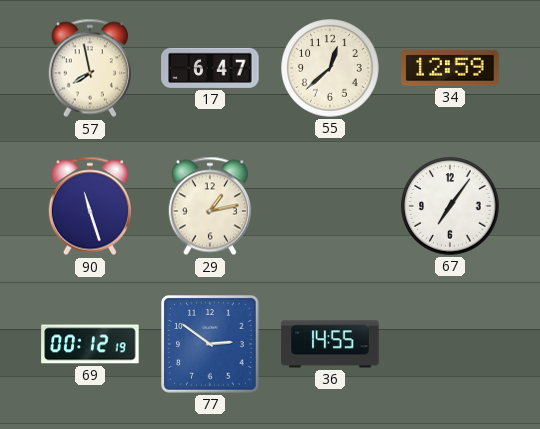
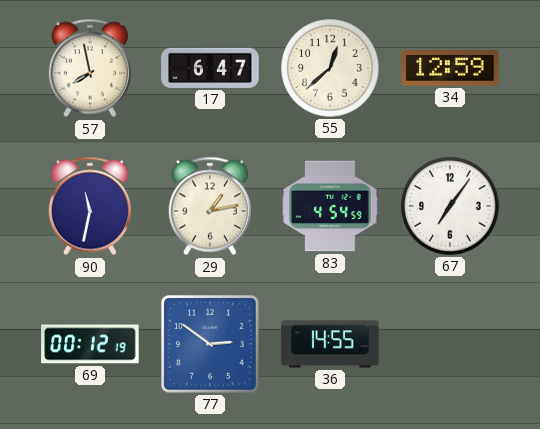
90: 11:27 -> 11:32
83: none -> 4:54
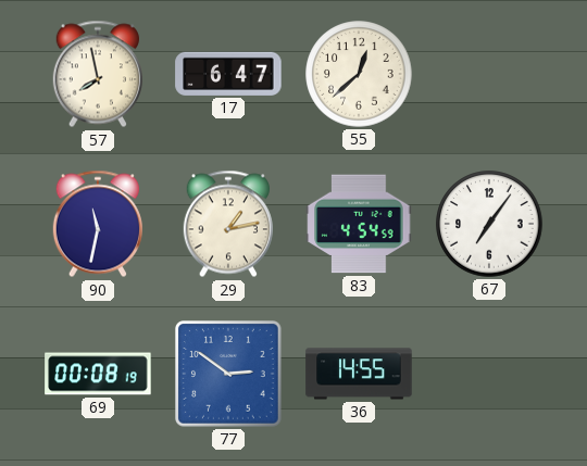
34: 12:59 -> none
69: 00:12 -> 00:08
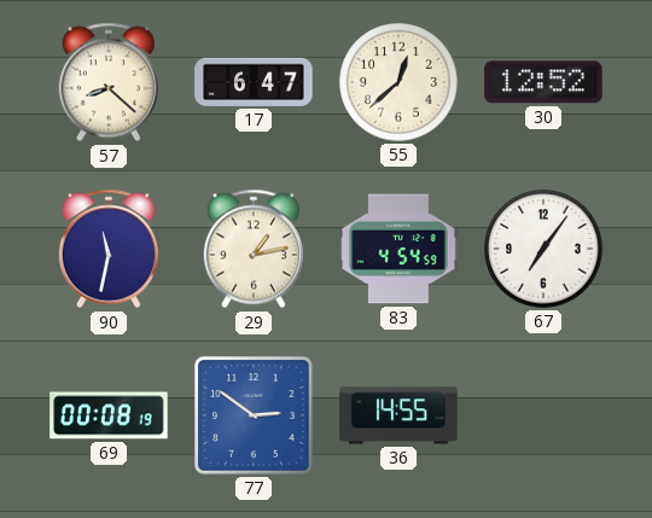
57: 7:58 -> 8:22
30: none -> 12:52
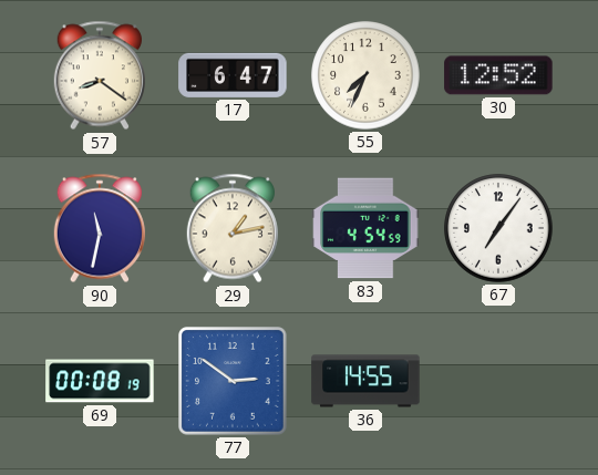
57: 8:22 -> 8:21
55: 12:38 -> 7:34
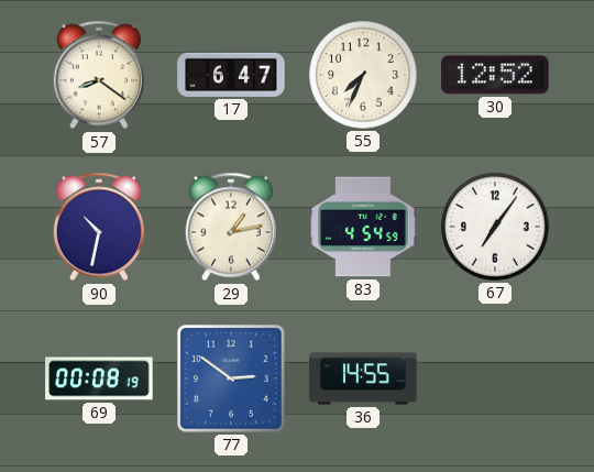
90: 11:32 -> 10:32
